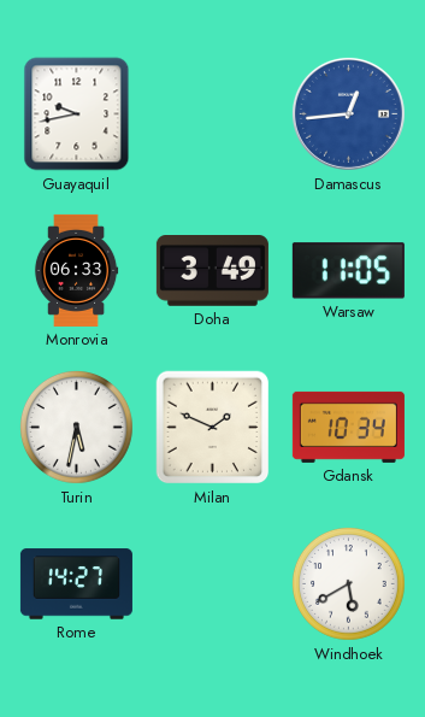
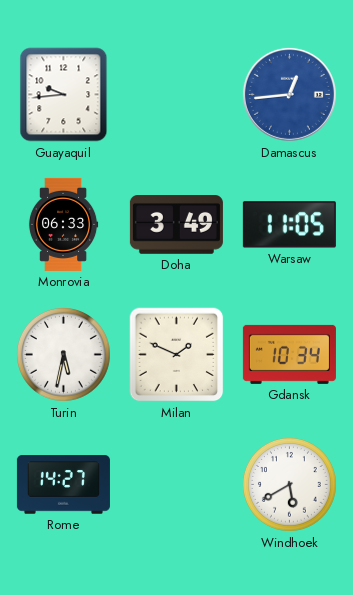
Guayaquil: 9:43 -> 9:44
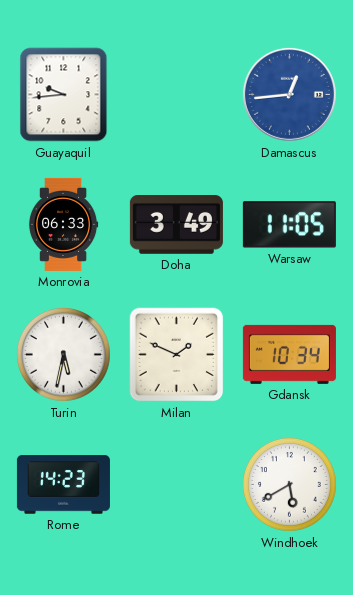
Rome: 14:27 -> 14:23
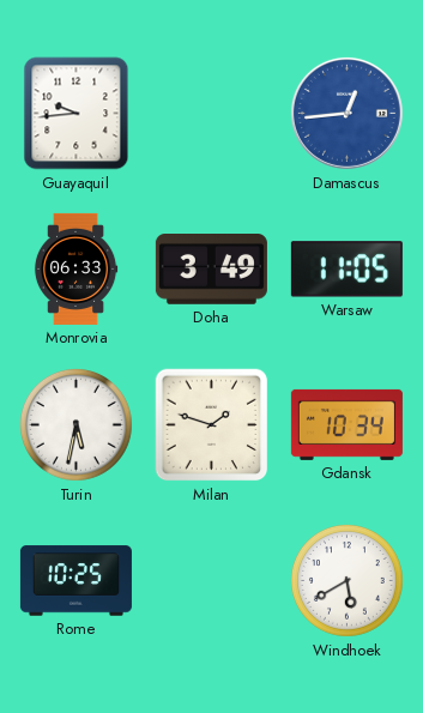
Milan: 1:49 -> 1:48
Rome: 14:23 -> 10:25
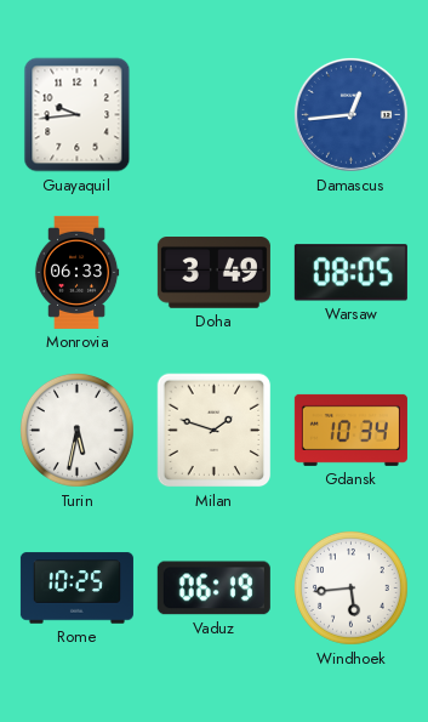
Warsaw: 11:05 -> 08:05
Vaduz: none -> 06:19
Windhoek: 5:40 -> 5:44
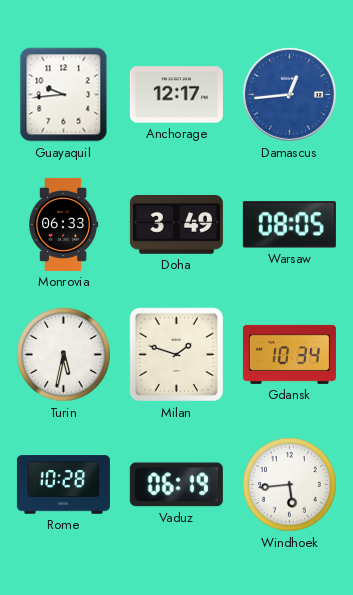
Anchorage: none -> 12:17
Rome: 10:25 -> 10:28
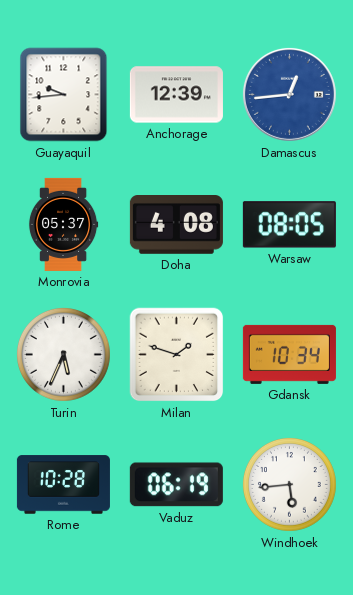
Anchorage: 12:17 -> 12:39
Monrovia: 06:33 -> 05:37
Doha: 3:49 -> 4:08
Turin: 5:32 -> 5:34
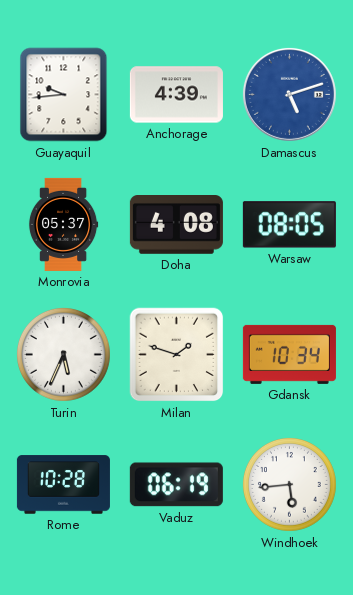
Anchorage: 12:39 -> 4:39
Damascus: 12:44 -> 5:12
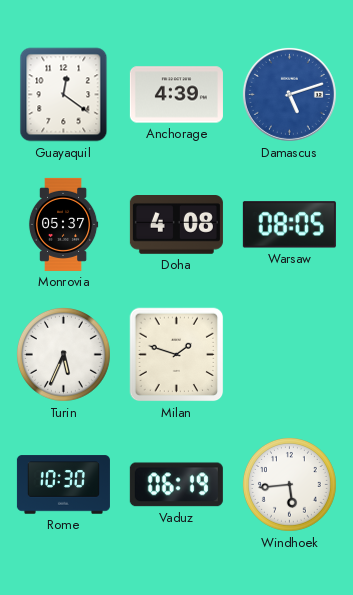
Guayaquil: 9:44 -> 12:21
Gdansk: 10:34 -> none
Rome: 10:28 -> 10:30
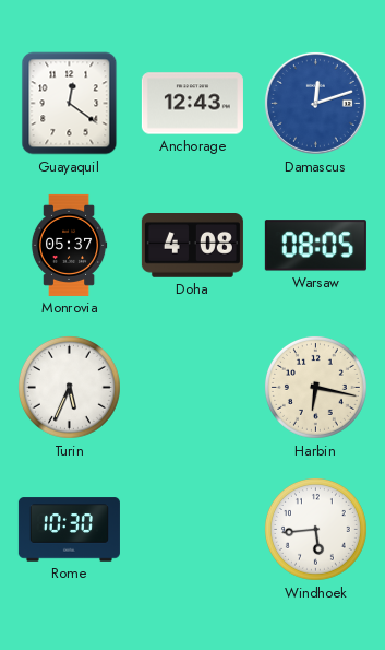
Anchorage: 4:39 -> 12:43
Damascus: 5:12 -> 12:12
Milan: 1:48 -> none
Harbin: none -> 6:17
Vaduz: 06:19 -> none
